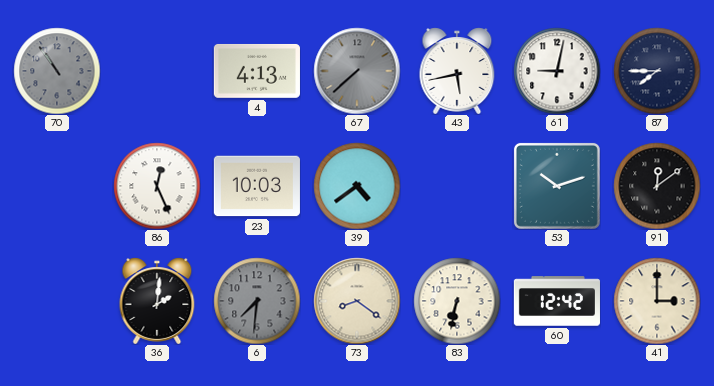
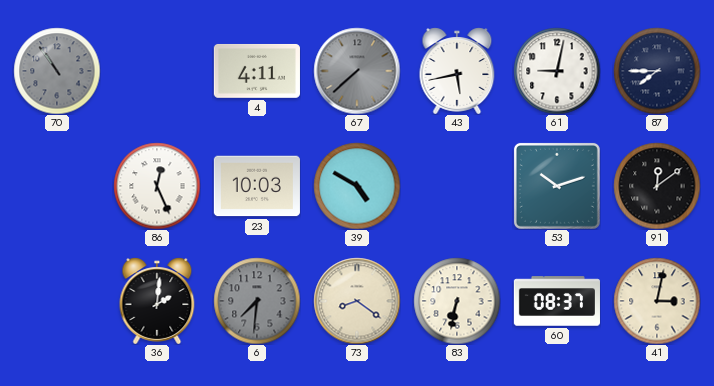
4: 4:13 -> 4:11
39: 4:39 -> 4:50
60: 12:42 -> 08:37
41: 3:00 -> 3:02
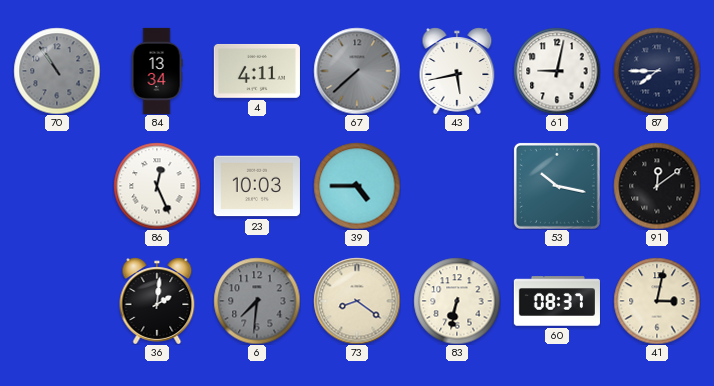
84: none -> 13:34
39: 4:50 -> 4:45
53: 10:12 -> 10:17
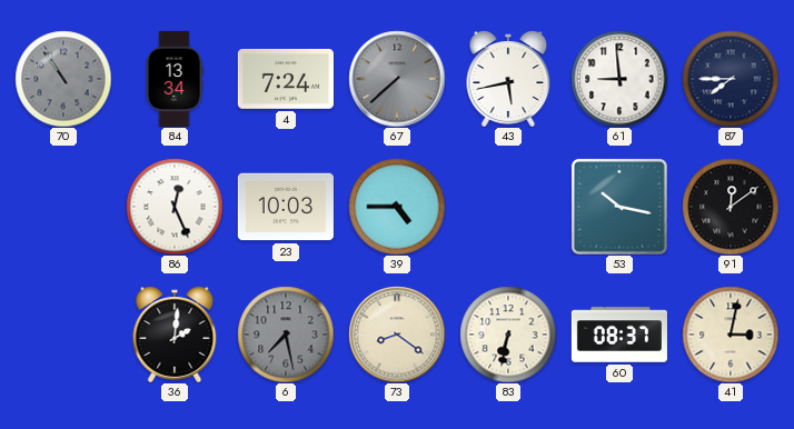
4: 4:11 -> 7:24
61: 9:02 -> 8:59
6: 7:31 -> 7:28
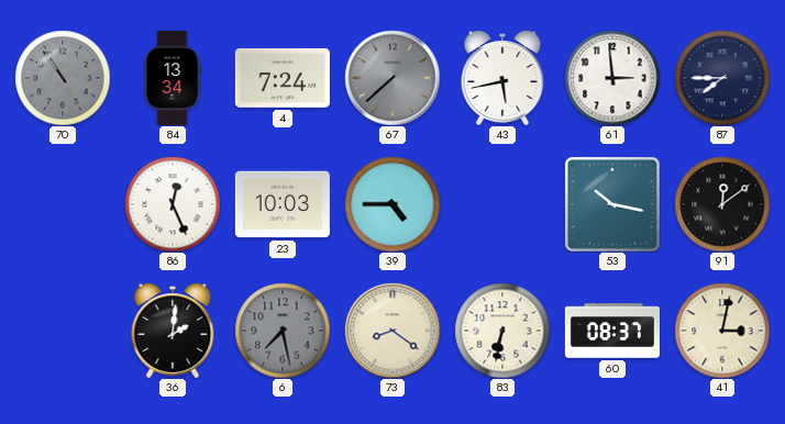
61: 8:59 -> 2:59
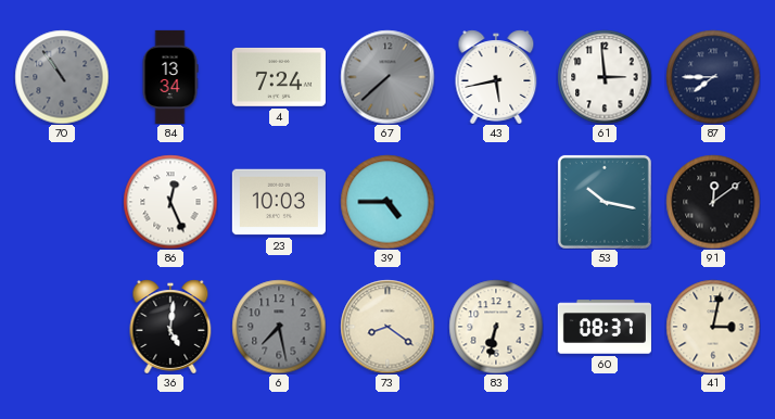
36: 2:01 -> 5:01
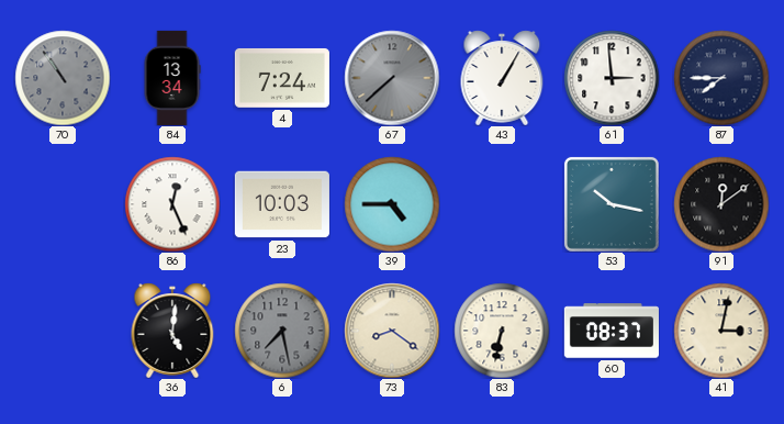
43: 5:43 -> 1:05
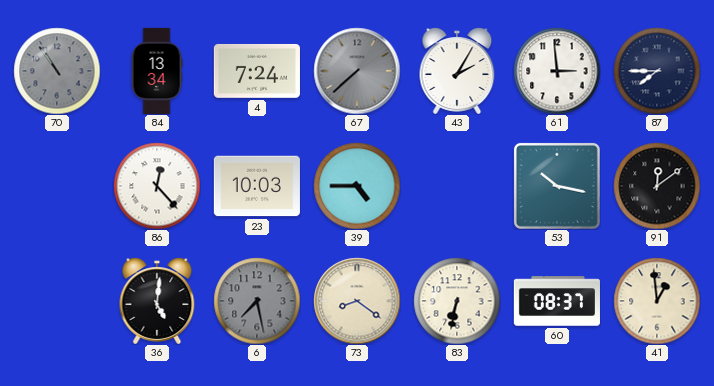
43: 1:05 -> 2:05
86: 12:26 -> 12:23
41: 3:02 -> 12:59
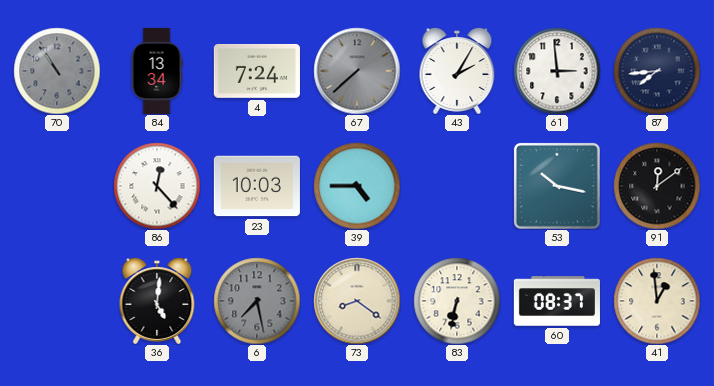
87: 7:45 -> 7:44
